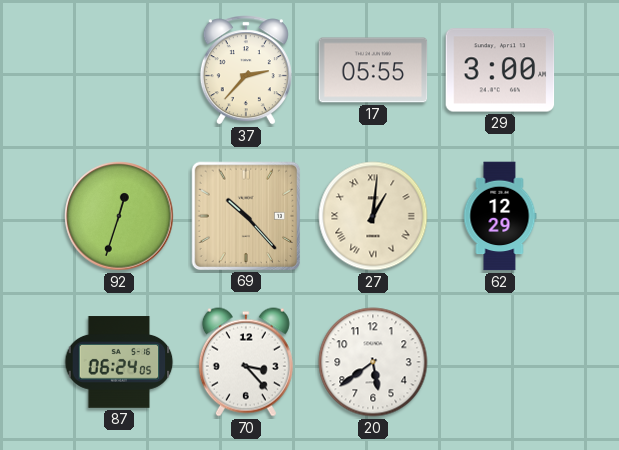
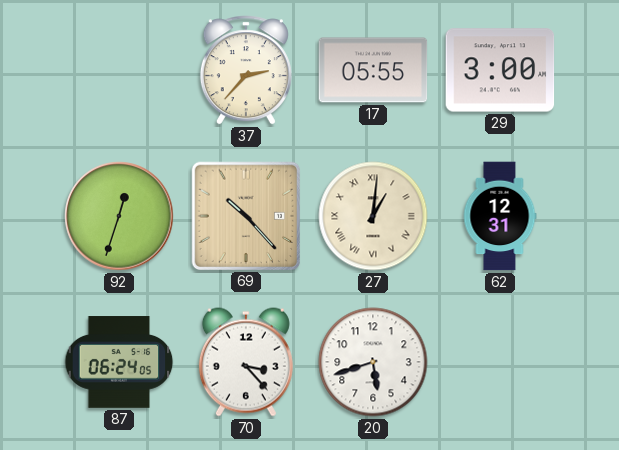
62: 12:29 -> 12:31
20: 5:39 -> 5:42
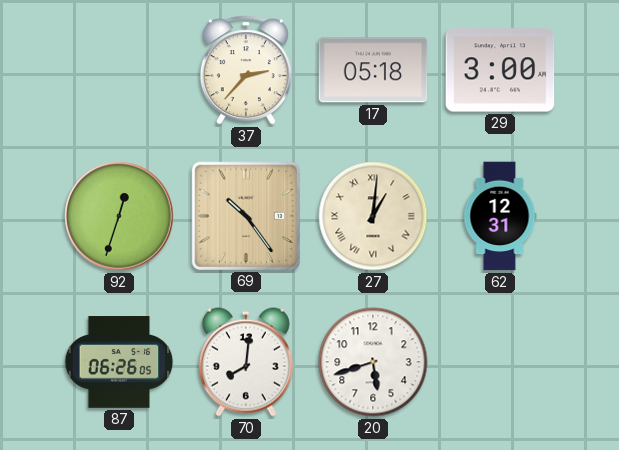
17: 05:55 -> 05:18
69: 10:23 -> 10:24
87: 06:24 -> 06:26
70: 3:23 -> 8:01
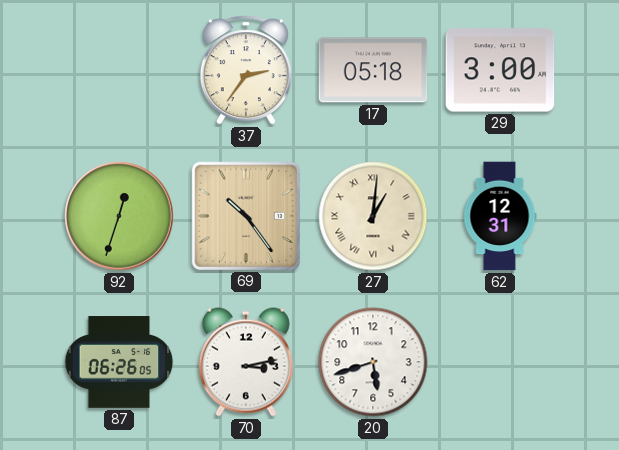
37: 2:37 -> 2:36
70: 8:01 -> 3:13
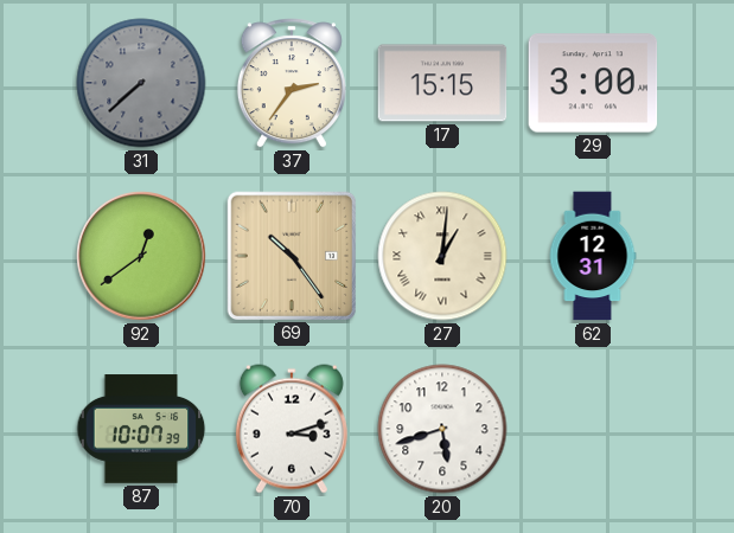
31: none -> 7:38
17: 05:18 -> 15:15
92: 12:33 -> 12:39
87: 06:26 -> 10:07
70: 3:13 -> 3:12
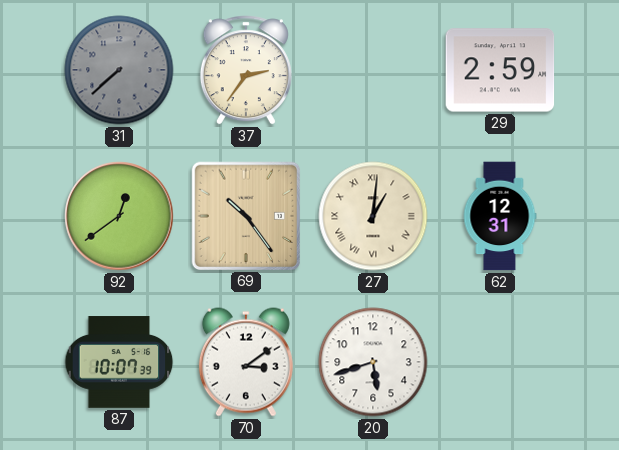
17: 15:15 -> none
29: 3:00 -> 2:59
70: 3:12 -> 3:09
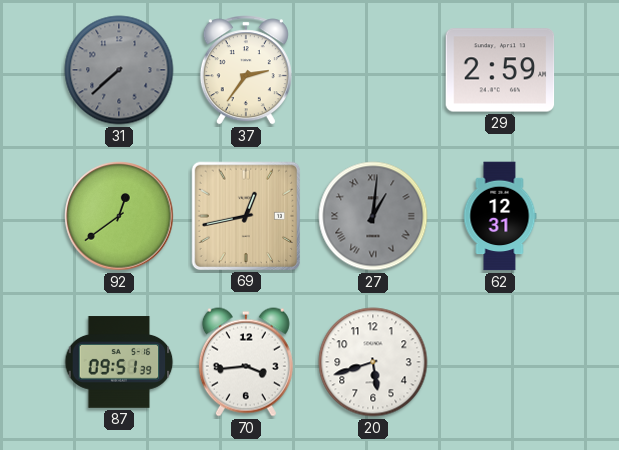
69: 10:24 -> 12:43
27 dial: cream -> grey
87: 10:07 -> 09:51
70: 3:09 -> 3:44
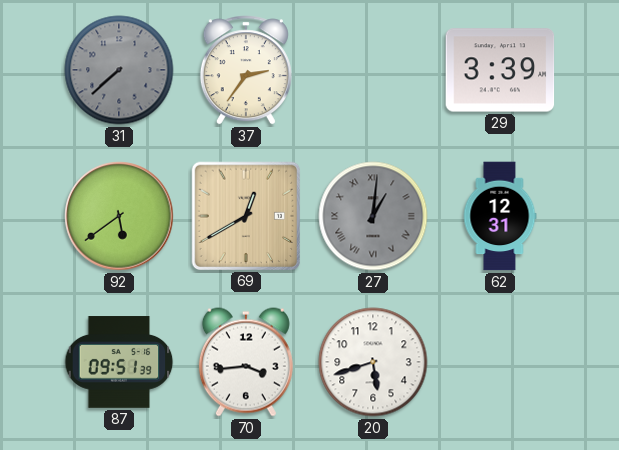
29: 2:59 -> 3:39
92: 12:39 -> 5:39
69: 12:43 -> 12:40
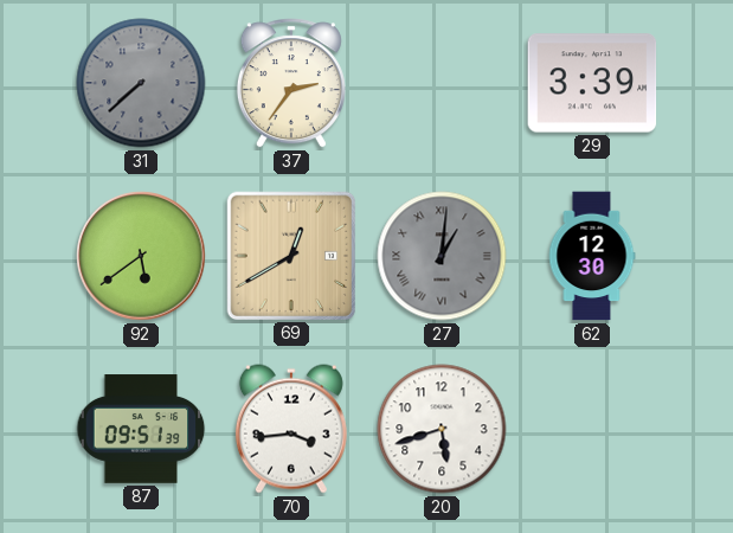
62: 12:31 -> 12:30
